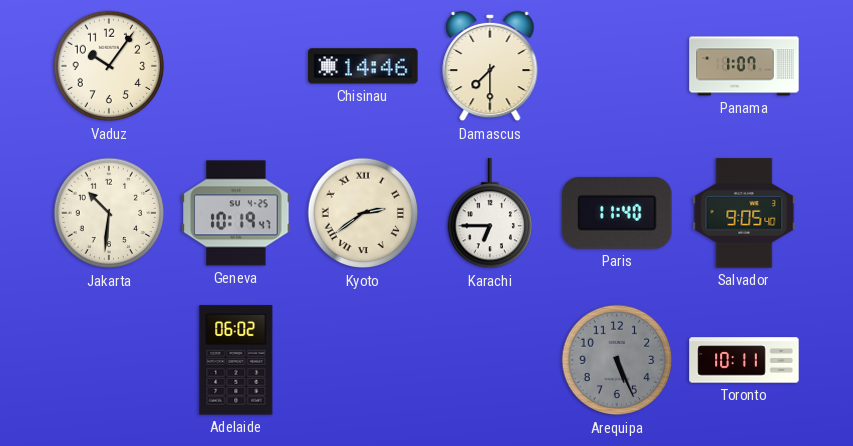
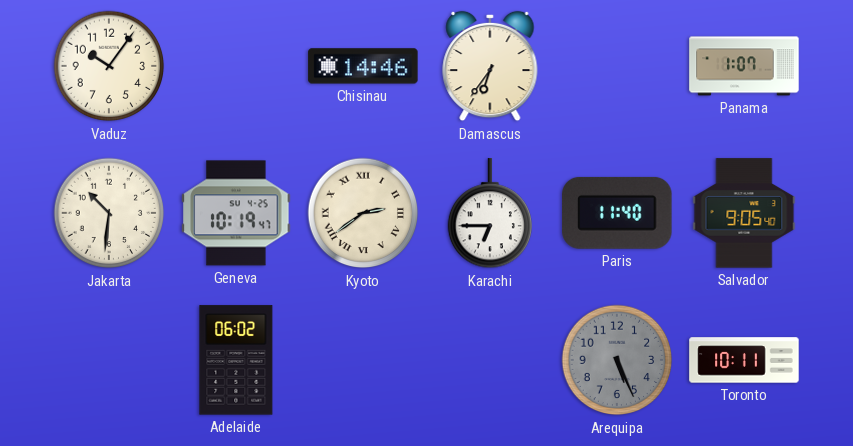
Damascus: 7:30 -> 6:36
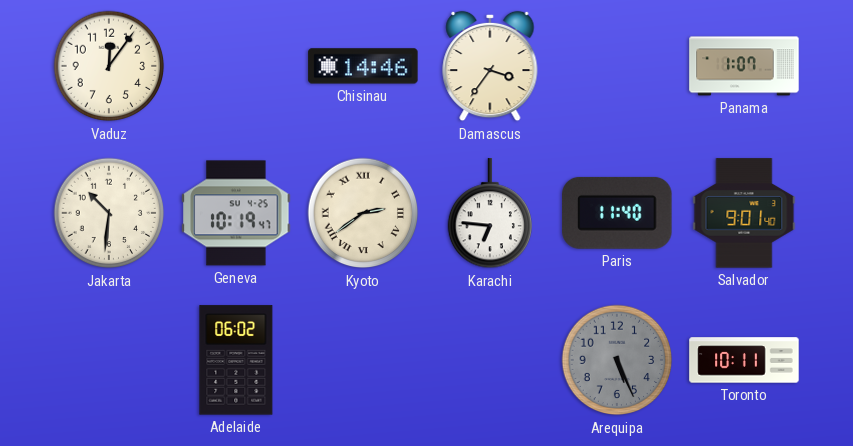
Vaduz: 10:06 -> 12:06
Damascus: 6:36 -> 3:36
Karachi: 6:45 -> 6:46
Salvador: 9:05 -> 9:01
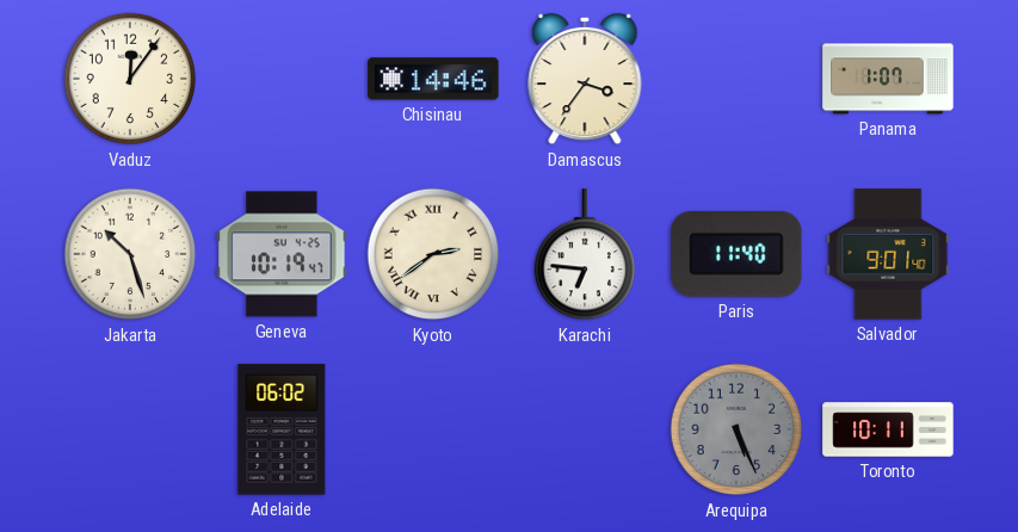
Jakarta: 10:31 -> 10:27
